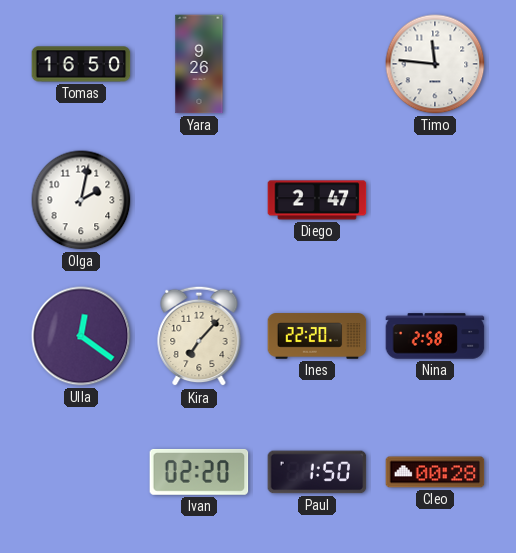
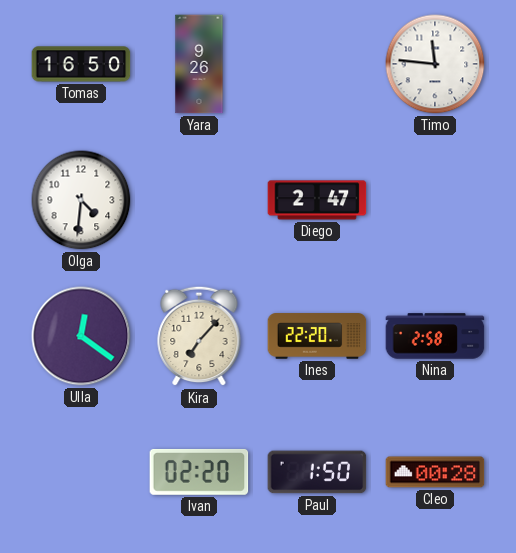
Olga: 2:02 -> 4:31
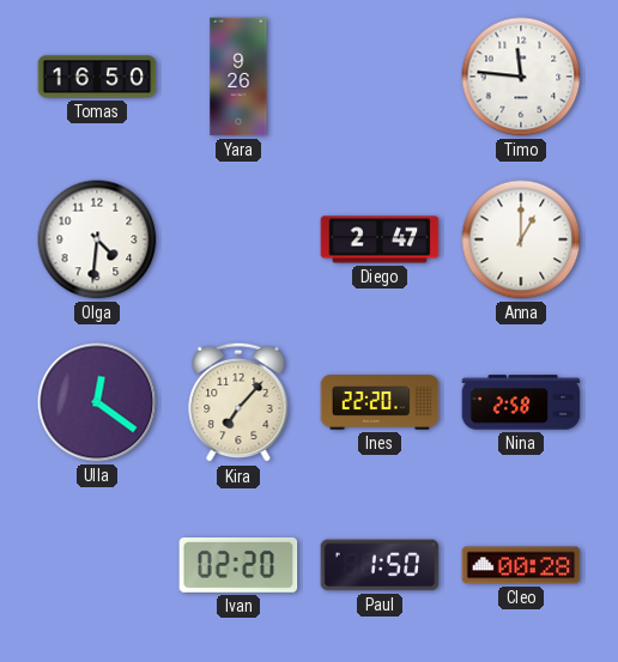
Anna: none -> 1:00
